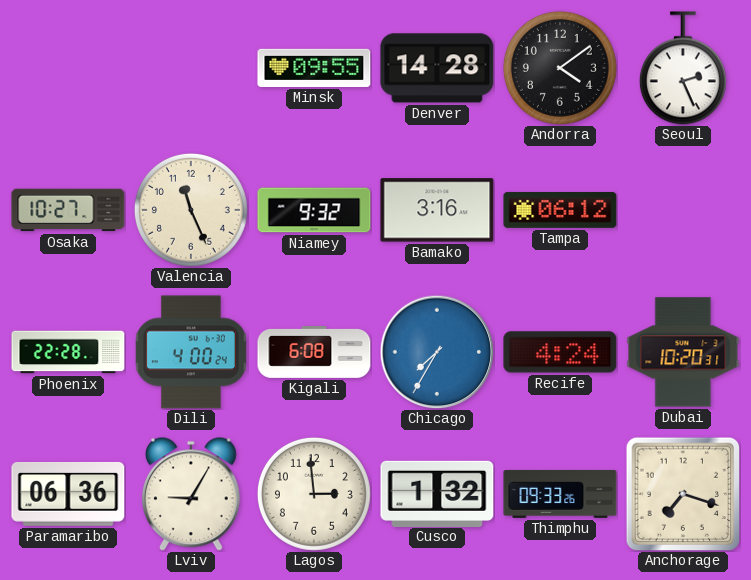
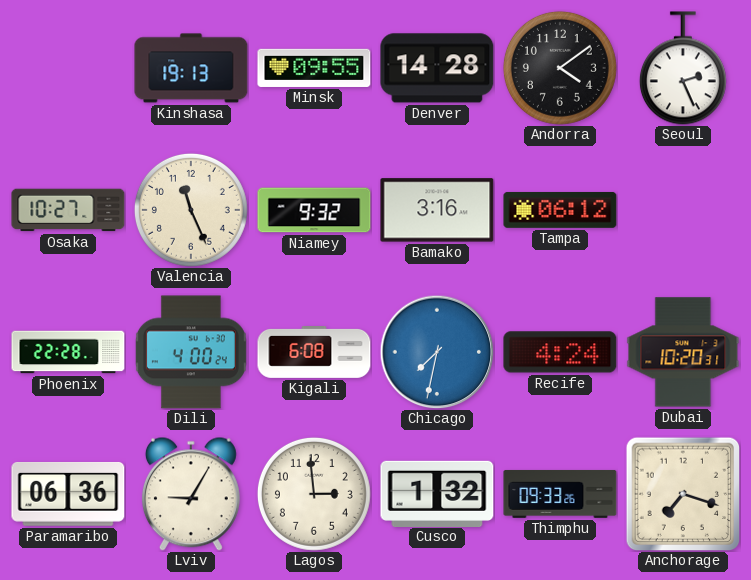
Kinshasa: none -> 19:13
Chicago: 7:35 -> 7:32
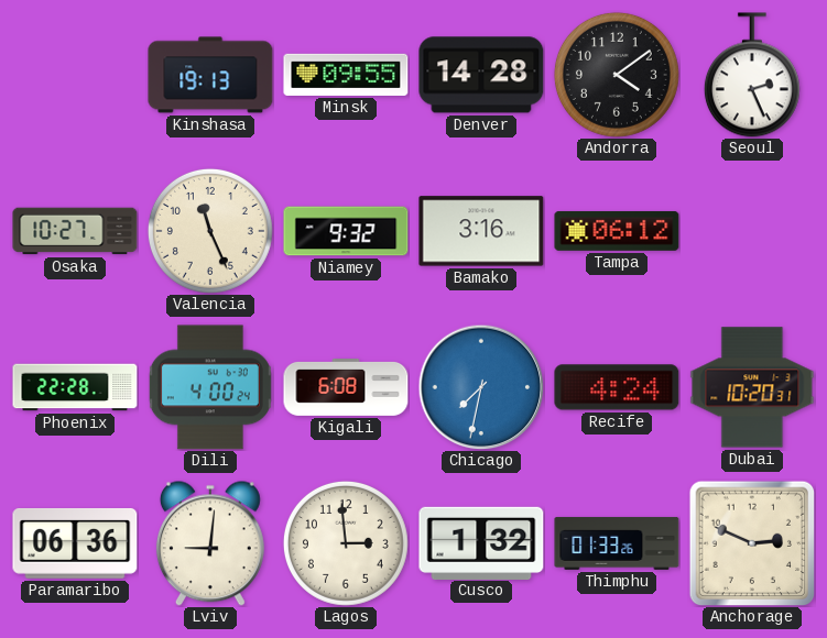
Lviv: 9:05 -> 9:01
Thimphu: 09:33 -> 01:33
Anchorage: 7:18 -> 2:49
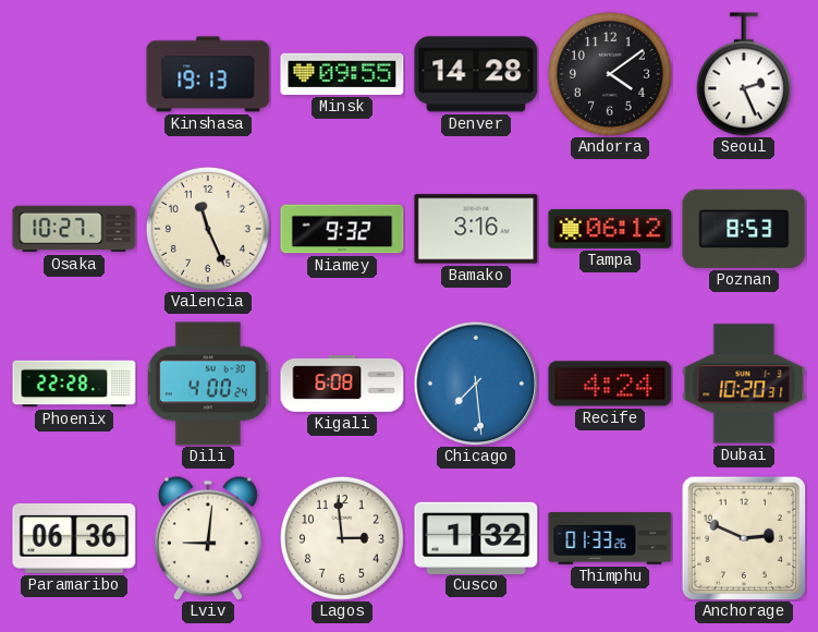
Poznan: none -> 8:53
Chicago: 7:32 -> 7:29
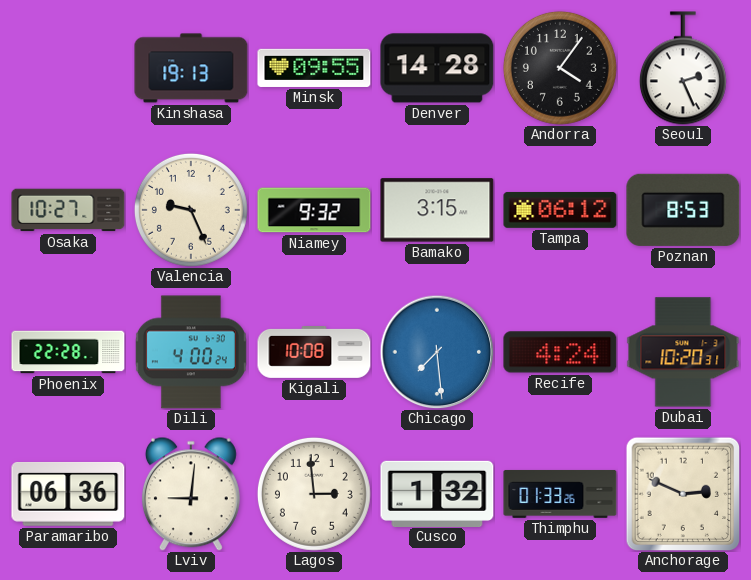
Andorra: 4:09 -> 4:06
Valencia: 11:26 -> 9:26
Bamako: 3:16 -> 3:15
Kigali: 6:08 -> 10:08
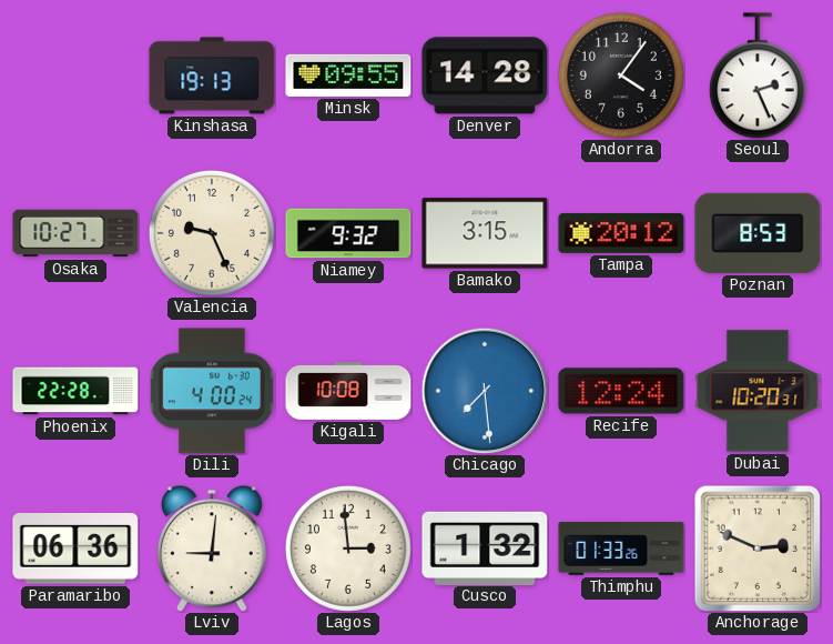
Tampa: 06:12 -> 20:12
Recife: 4:24 -> 12:24
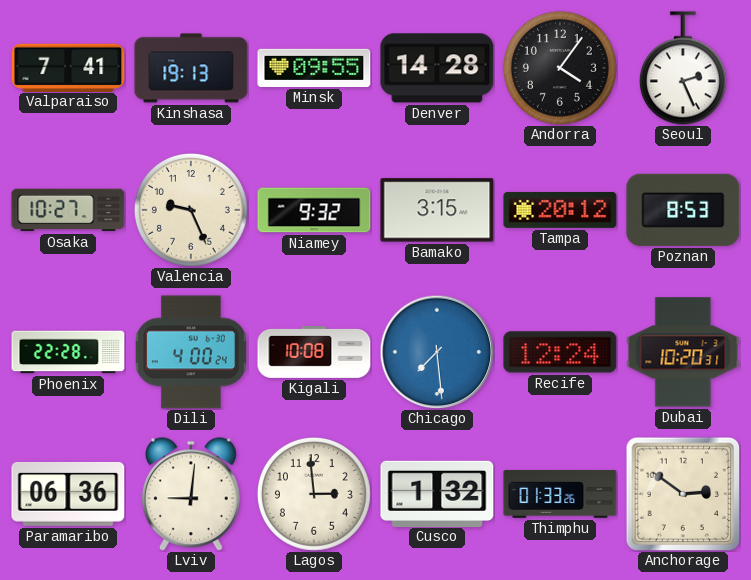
Valparaiso: none -> 7:41
Anchorage: 2:49 -> 2:51
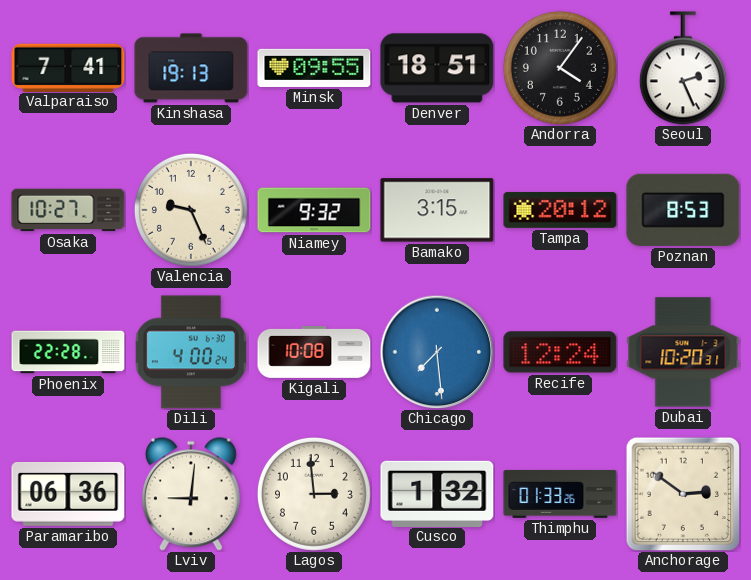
Denver: 14:28 -> 18:51
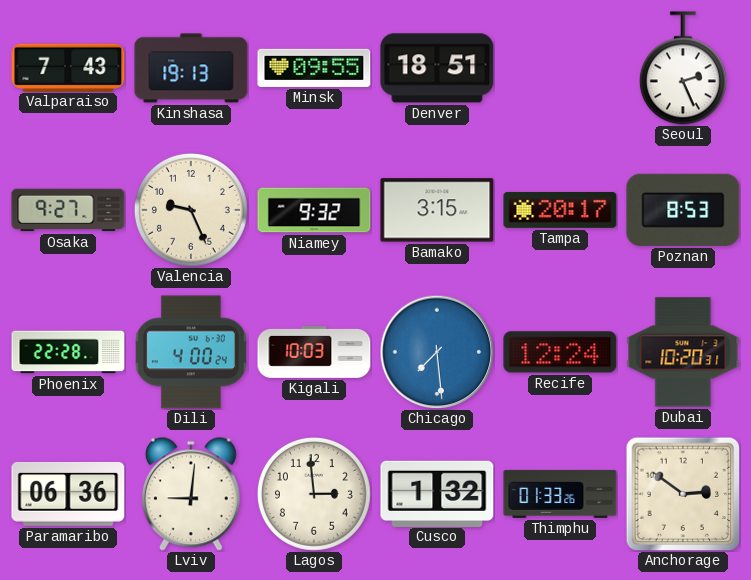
Valparaiso: 7:41 -> 7:43
Andorra: 4:06 -> none
Osaka: 10:27 -> 9:27
Tampa: 20:12 -> 20:17
Kigali: 10:08 -> 10:03
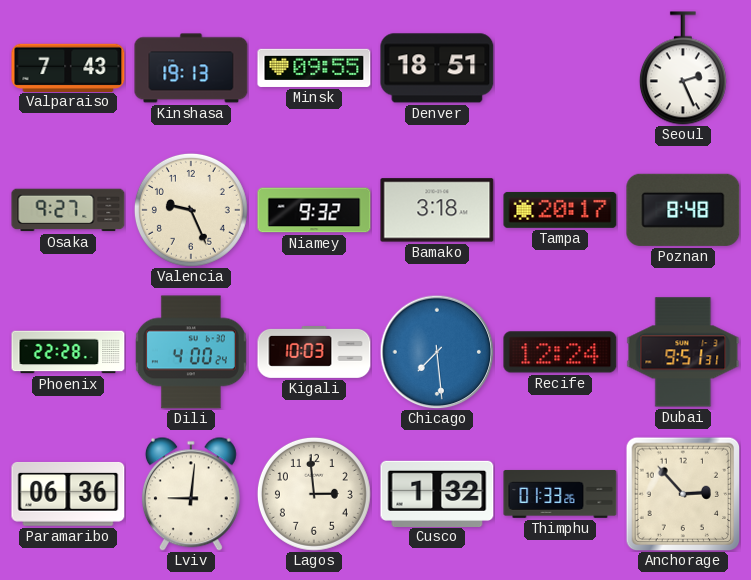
Bamako: 3:15 -> 3:18
Poznan: 8:53 -> 8:48
Dubai: 10:20 -> 9:51
Anchorage: 2:51 -> 2:53
